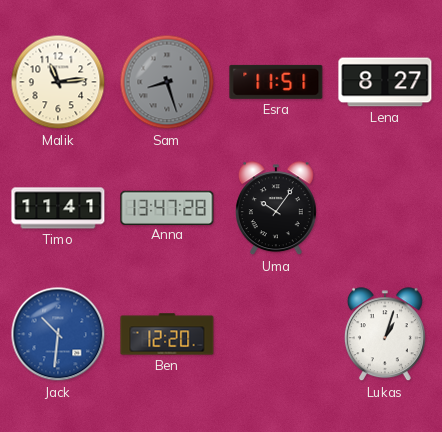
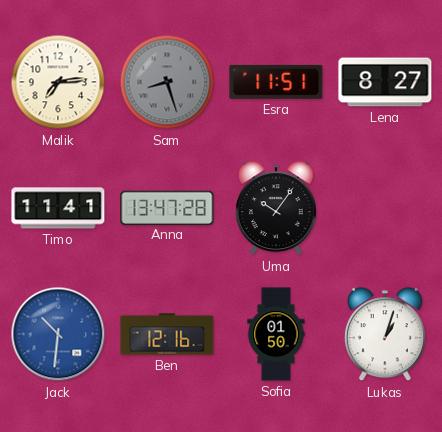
Malik: 11:14 -> 7:14
Ben: 12:20 -> 12:16
Sofia: none -> 01:50
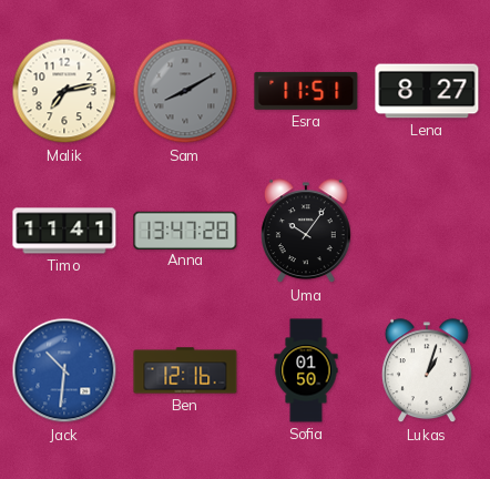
Malik: 7:14 -> 7:13
Sam: 8:27 -> 8:10
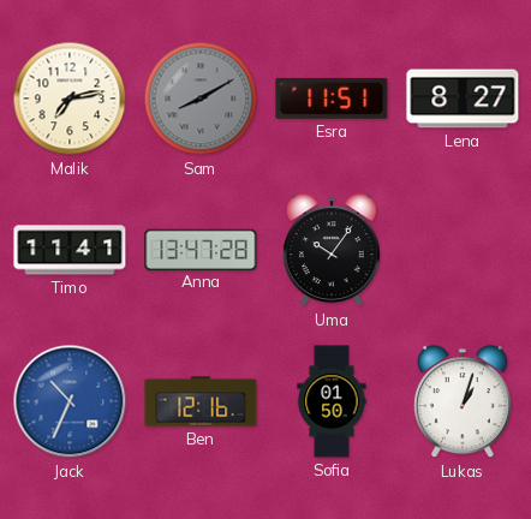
Jack: 10:31 -> 10:34
